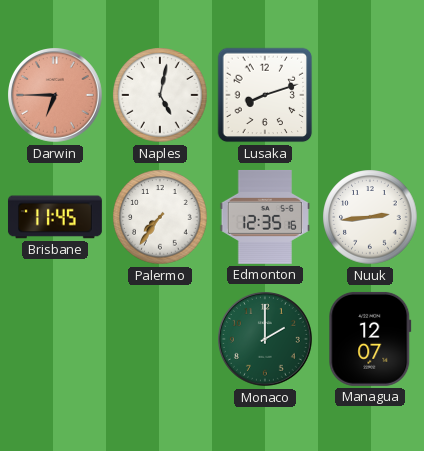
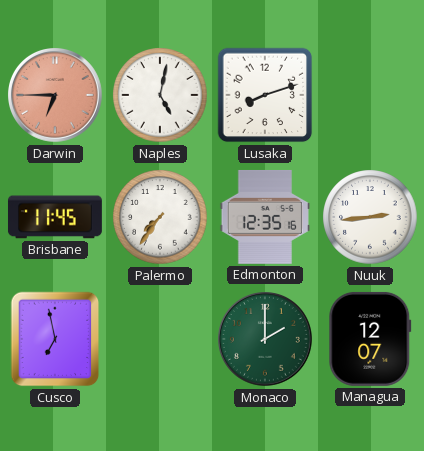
Cusco: none -> 6:58
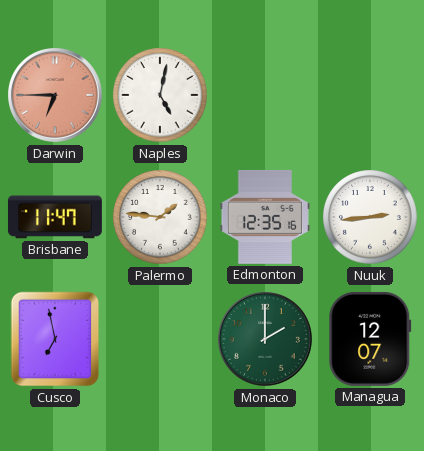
Lusaka: 8:12 -> none
Brisbane: 11:45 -> 11:47
Palermo: 7:36 -> 1:46
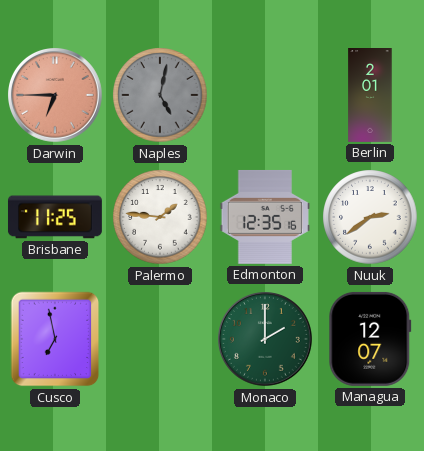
Naples dial: white -> grey
Berlin: none -> 2:01
Brisbane: 11:47 -> 11:25
Nuuk: 2:44 -> 2:39
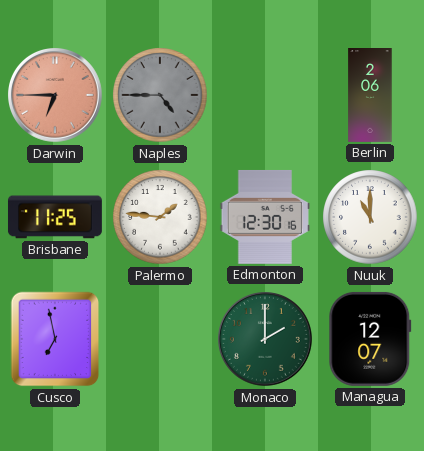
Naples: 5:02 -> 4:45
Berlin: 2:01 -> 2:06
Edmonton: 12:35 -> 12:30
Nuuk: 2:39 -> 11:00
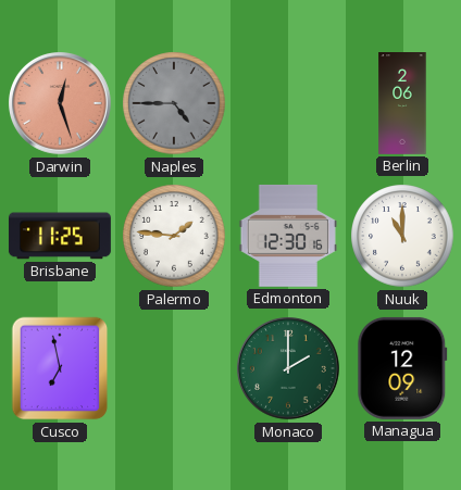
Darwin: 6:45 -> 12:27
Managua: 12:07 -> 12:09
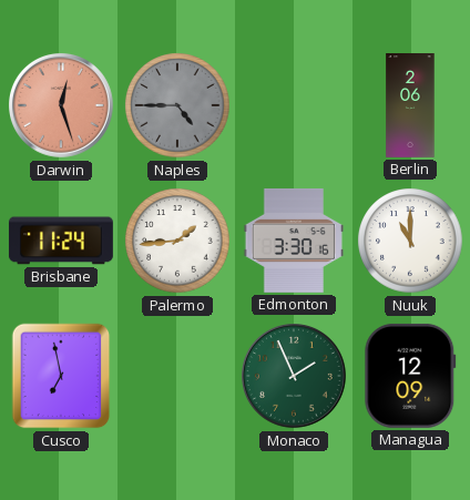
Brisbane: 11:25 -> 11:24
Palermo: 1:46 -> 1:44
Edmonton: 12:30 -> 3:30
Monaco: 2:00 -> 1:56
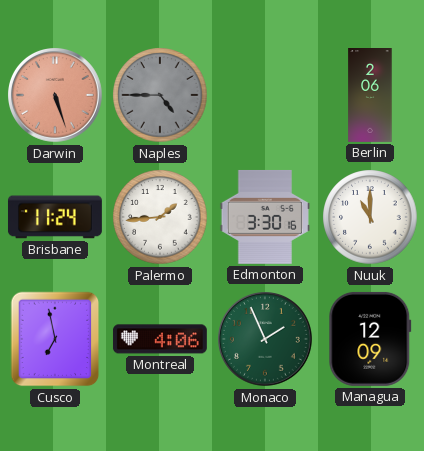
Darwin: 12:27 -> 5:27
Montreal: none -> 4:06
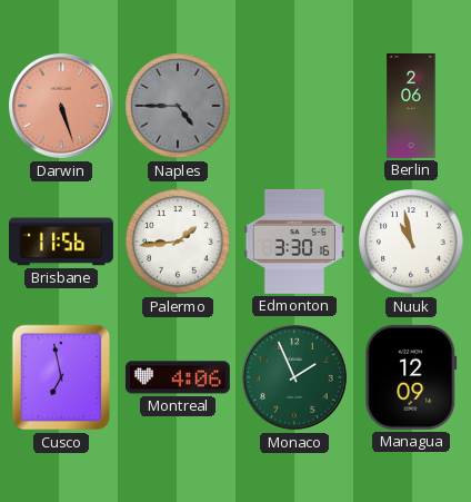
Brisbane: 11:24 -> 11:56
Nuuk: 11:00 -> 10:58
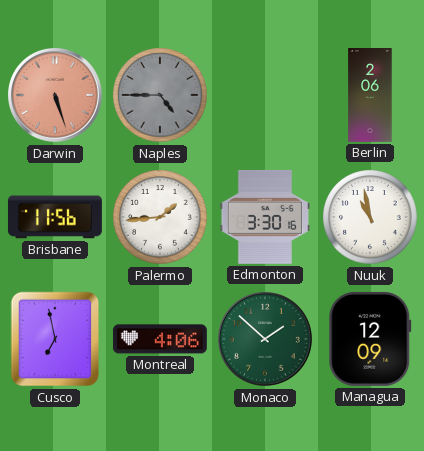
Monaco: 1:56 -> 1:52
